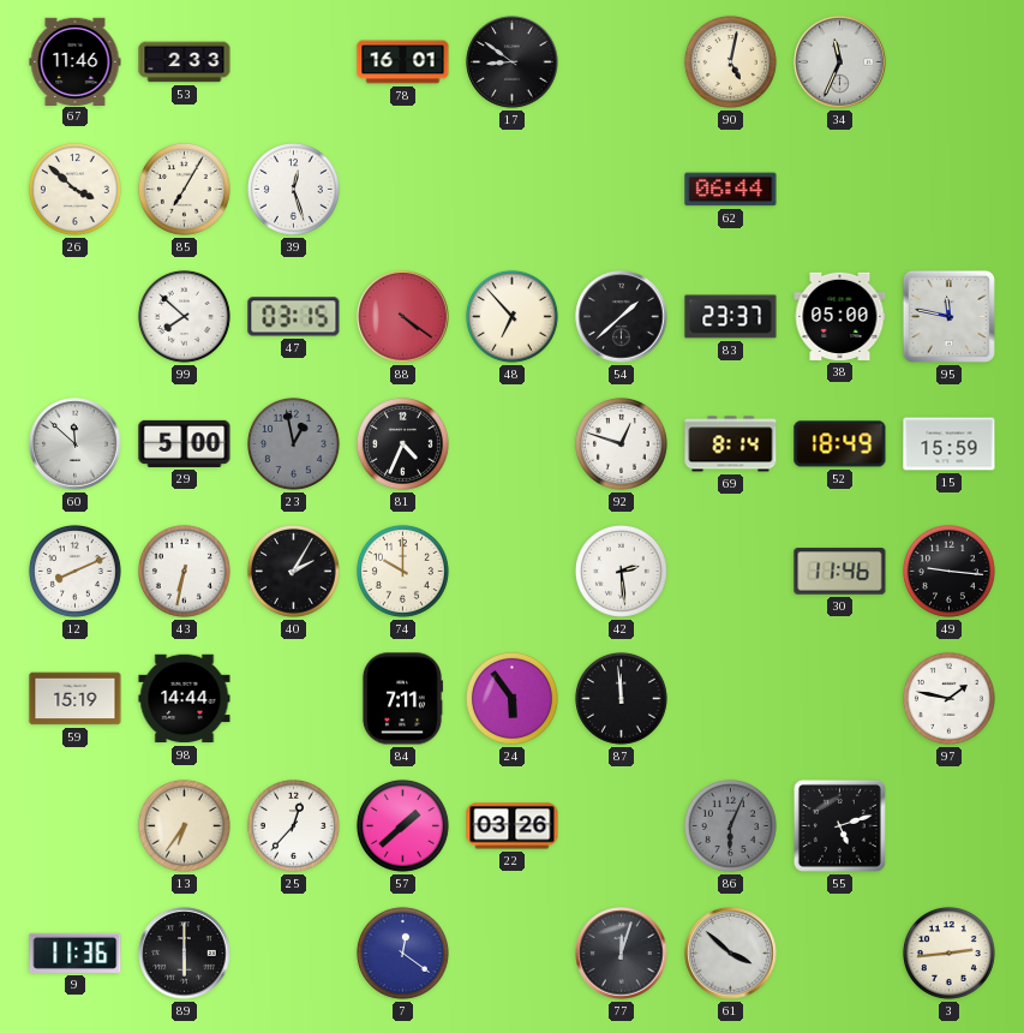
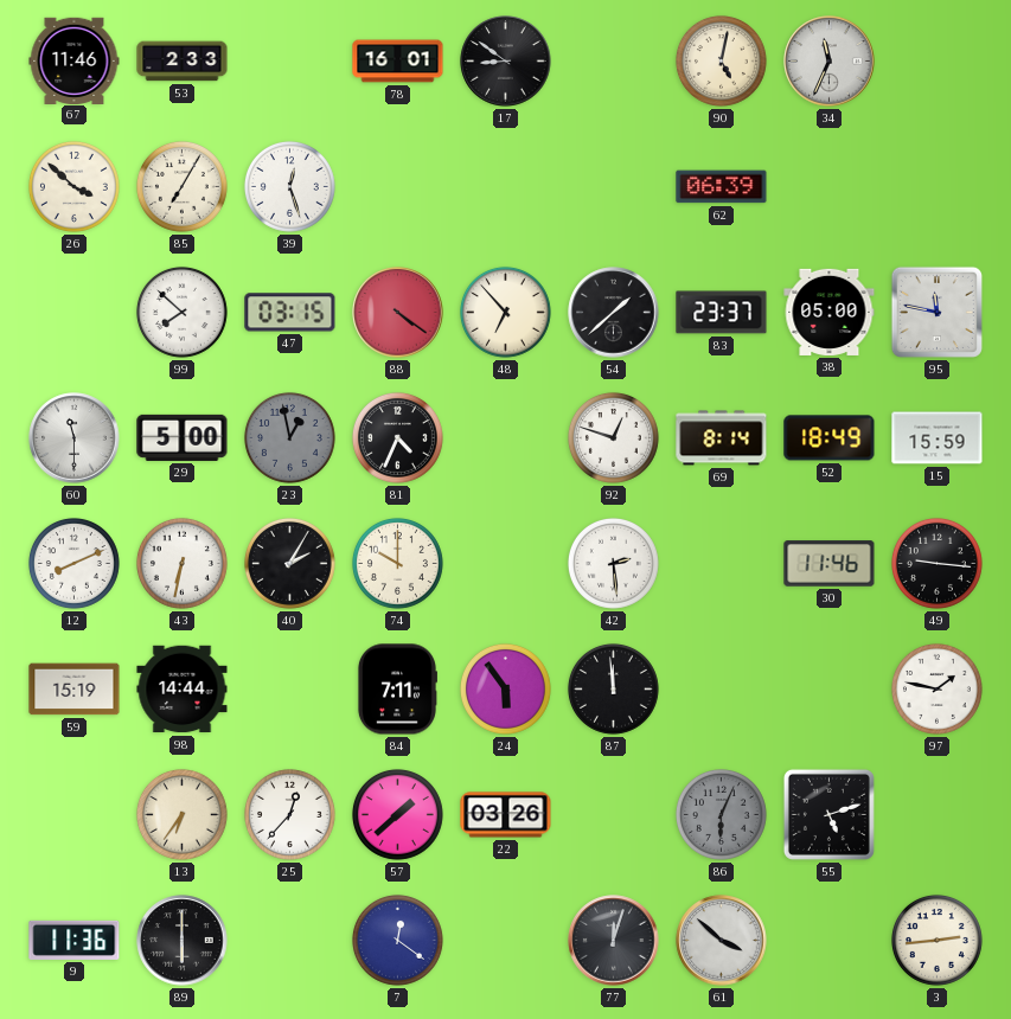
62: 06:44 -> 06:39
60: 11:52 -> 11:30
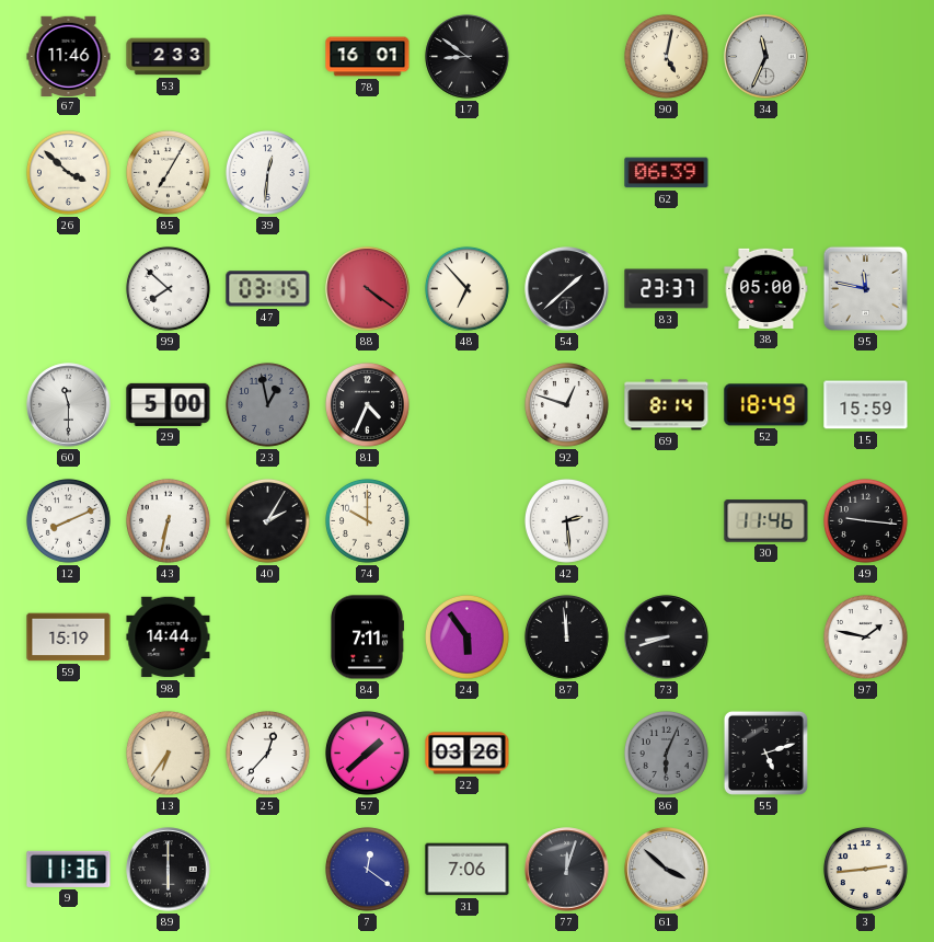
39: 12:27 -> 12:31
73: none -> 8:42
31: none -> 7:06
